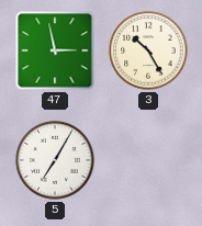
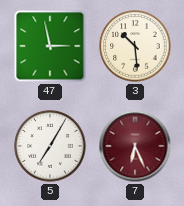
3: 10:25 -> 10:29
7: none -> 6:26
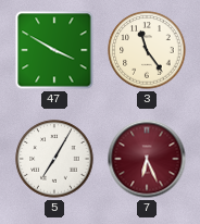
47: 2:58 -> 3:50
3: 10:29 -> 11:24
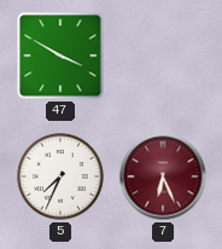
3: 11:24 -> none
5: 7:05 -> 7:34
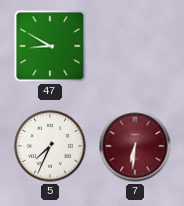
47: 3:50 -> 8:50
7: 6:26 -> 6:31
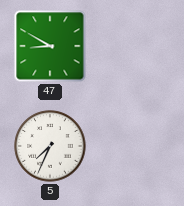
7: 6:31 -> none
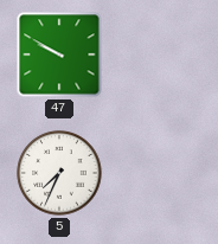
47: 8:50 -> 9:50
